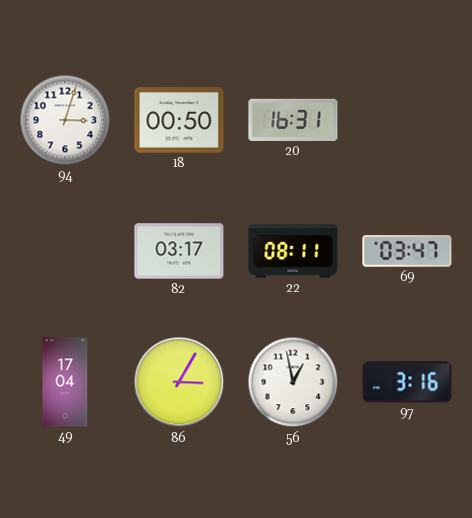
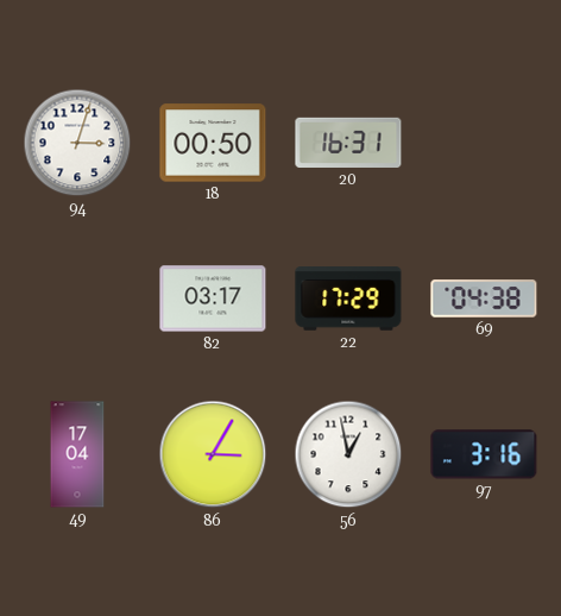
22: 08:11 -> 17:29
69: 03:47 -> 04:38
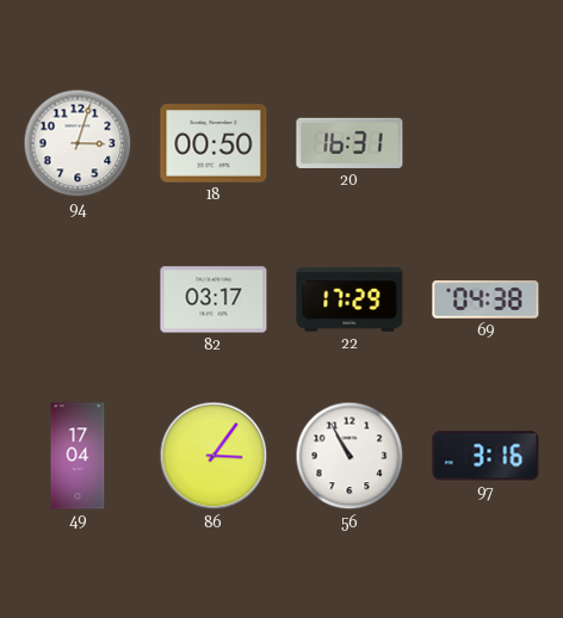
86: 3:05 -> 3:06
56: 12:58 -> 10:55
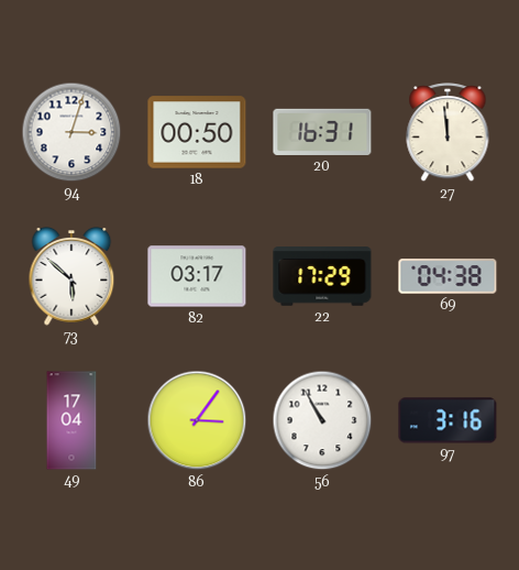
27: none -> 11:59
73: none -> 5:52
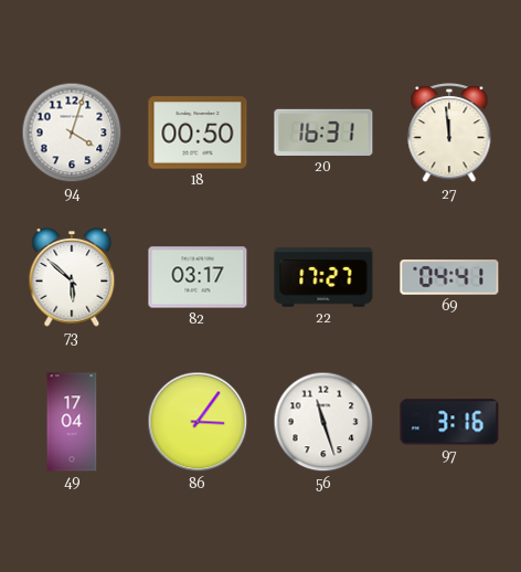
94: 3:03 -> 4:03
22: 17:29 -> 17:27
69: 04:38 -> 04:41
56: 10:55 -> 11:27
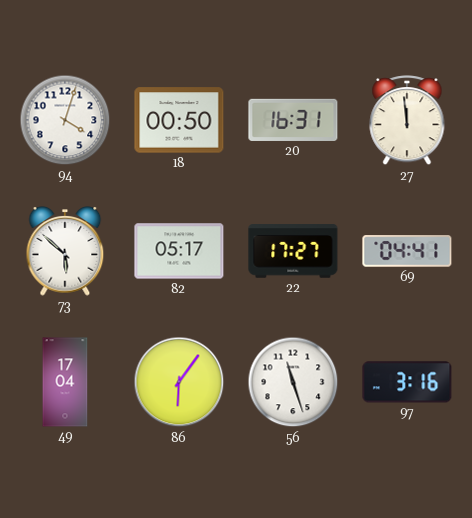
82: 03:17 -> 05:17
86: 3:06 -> 6:06
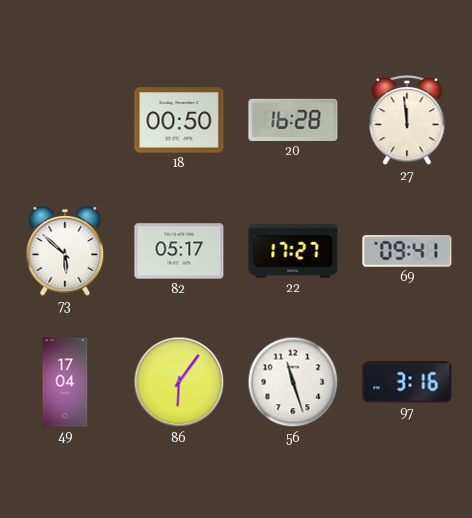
94: 4:03 -> none
20: 16:31 -> 16:28
69: 04:41 -> 09:41
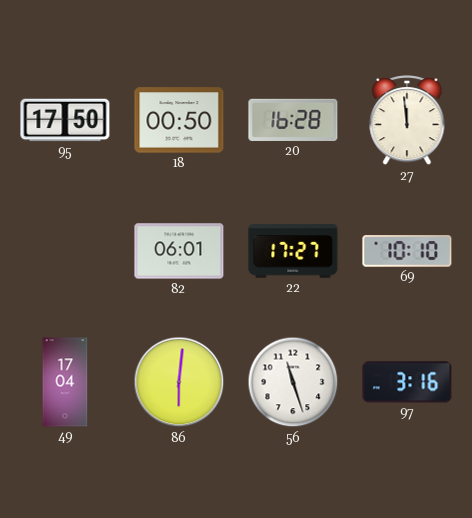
95: none -> 17:50
73: 5:52 -> none
82: 05:17 -> 06:01
69: 09:41 -> 10:10
86: 6:06 -> 6:01
